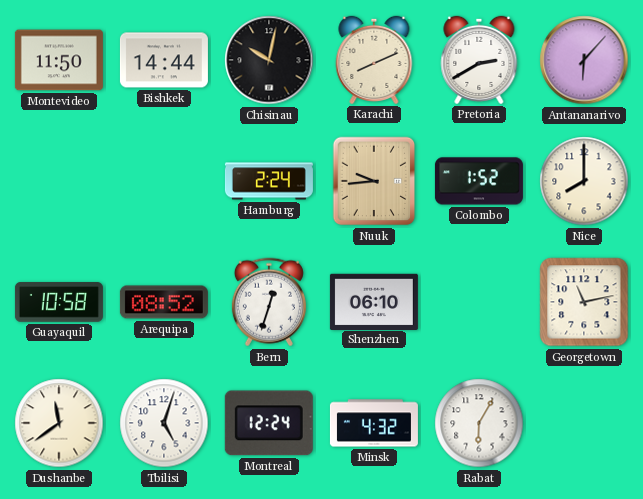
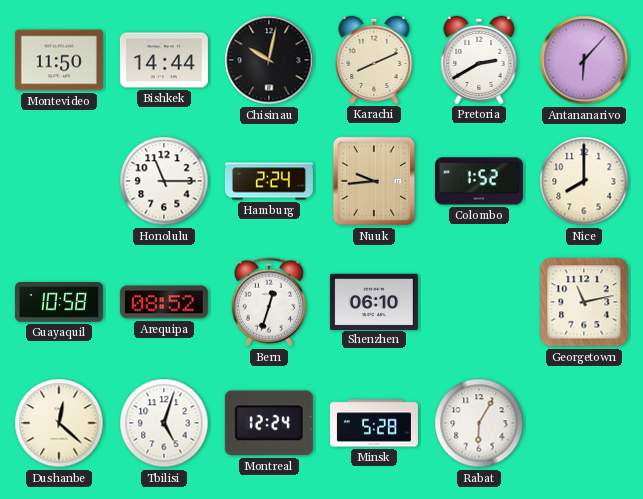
Honolulu: none -> 11:15
Dushanbe: 11:39 -> 12:22
Minsk: 4:32 -> 5:28
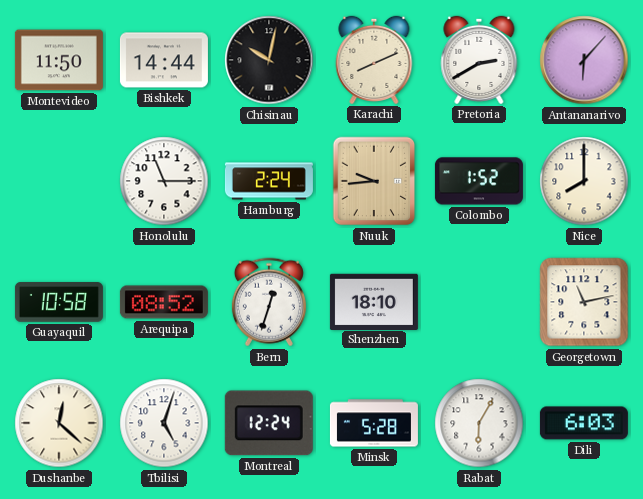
Shenzhen: 06:10 -> 18:10
Dili: none -> 6:03
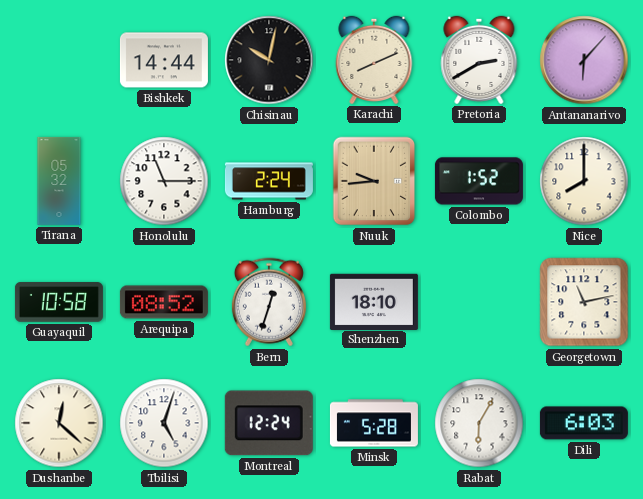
Montevideo: 11:50 -> none
Tirana: none -> 05:32
